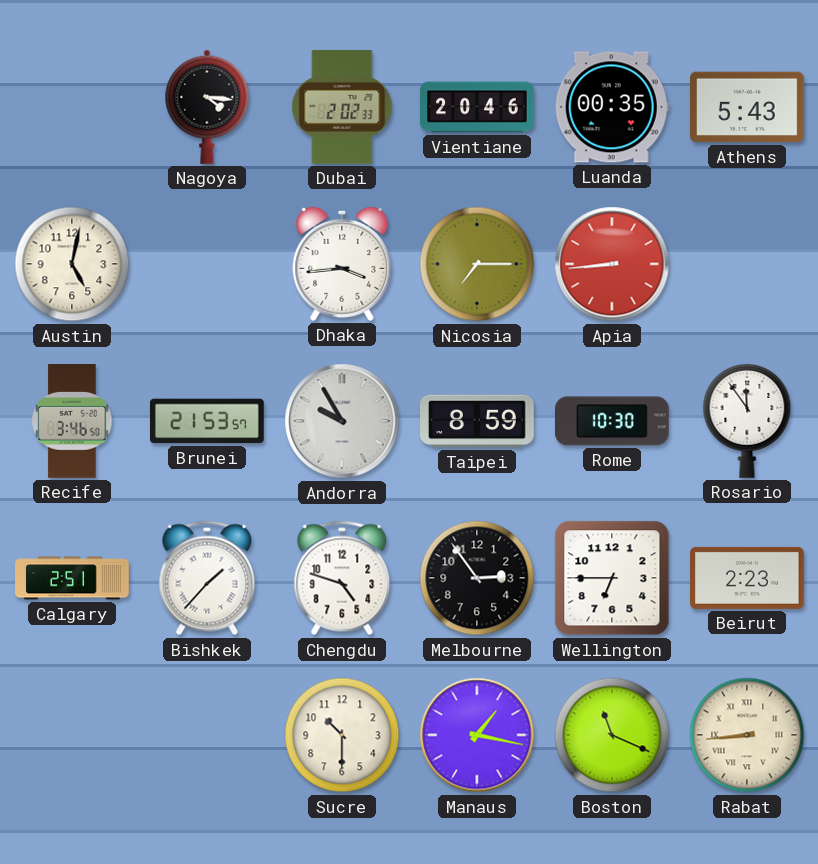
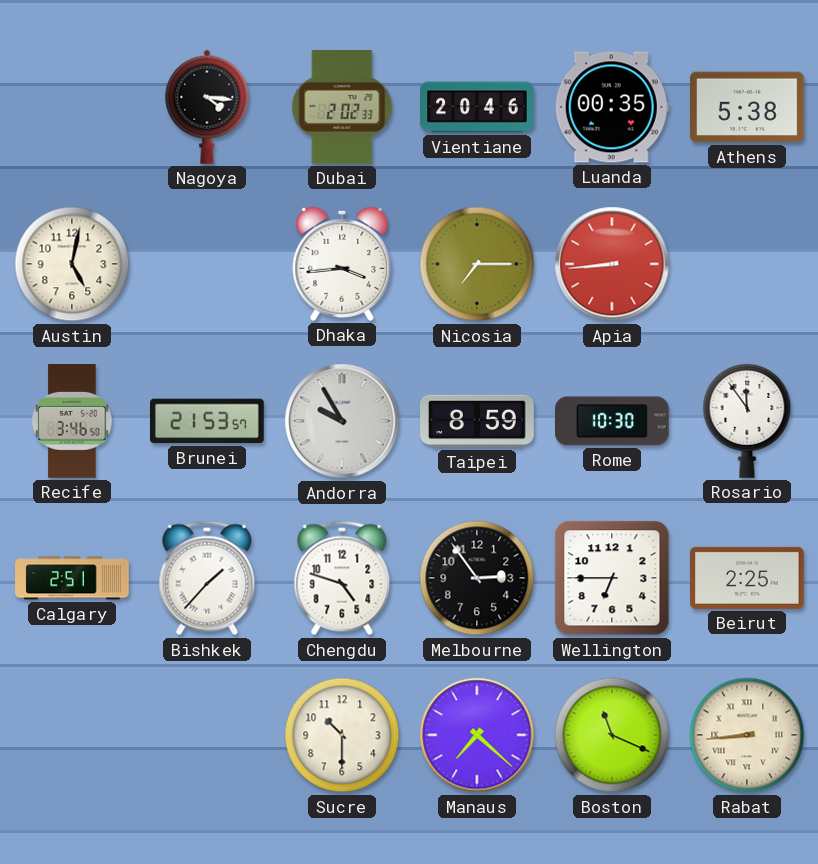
Athens: 5:43 -> 5:38
Beirut: 2:23 -> 2:25
Manaus: 1:17 -> 7:22
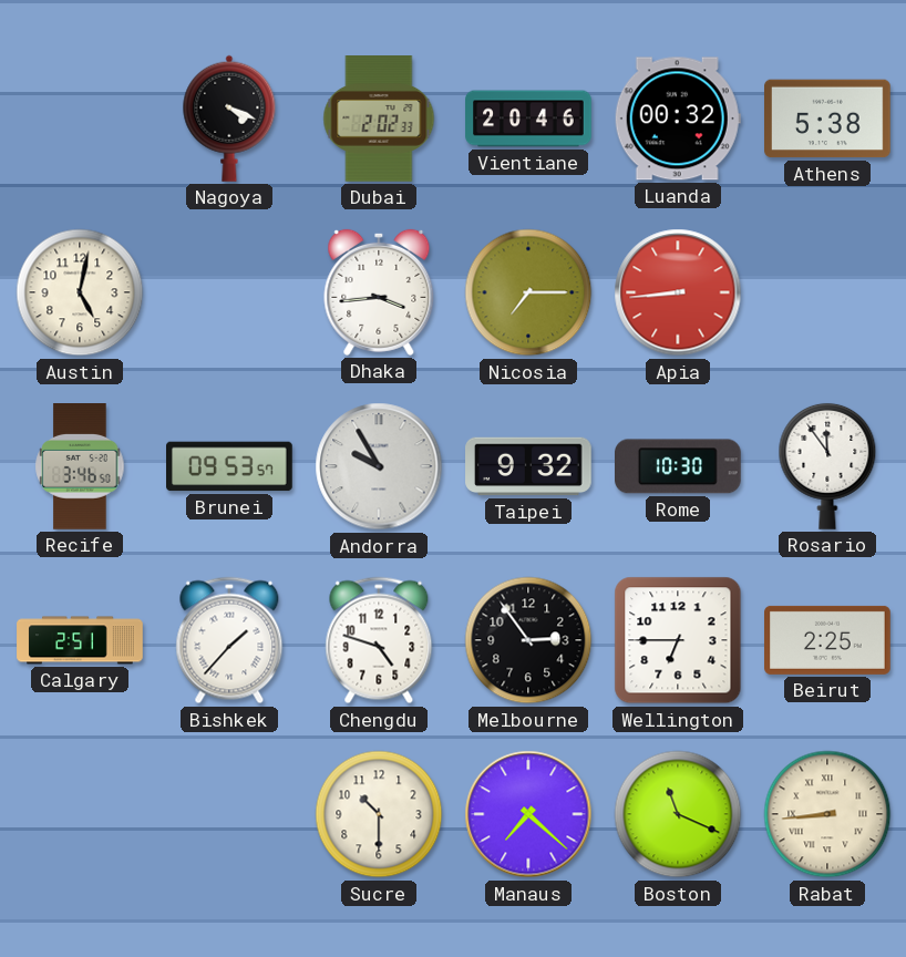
Nagoya: 4:16 -> 4:19
Luanda: 00:35 -> 00:32
Brunei: 21:53 -> 09:53
Taipei: 8:59 -> 9:32
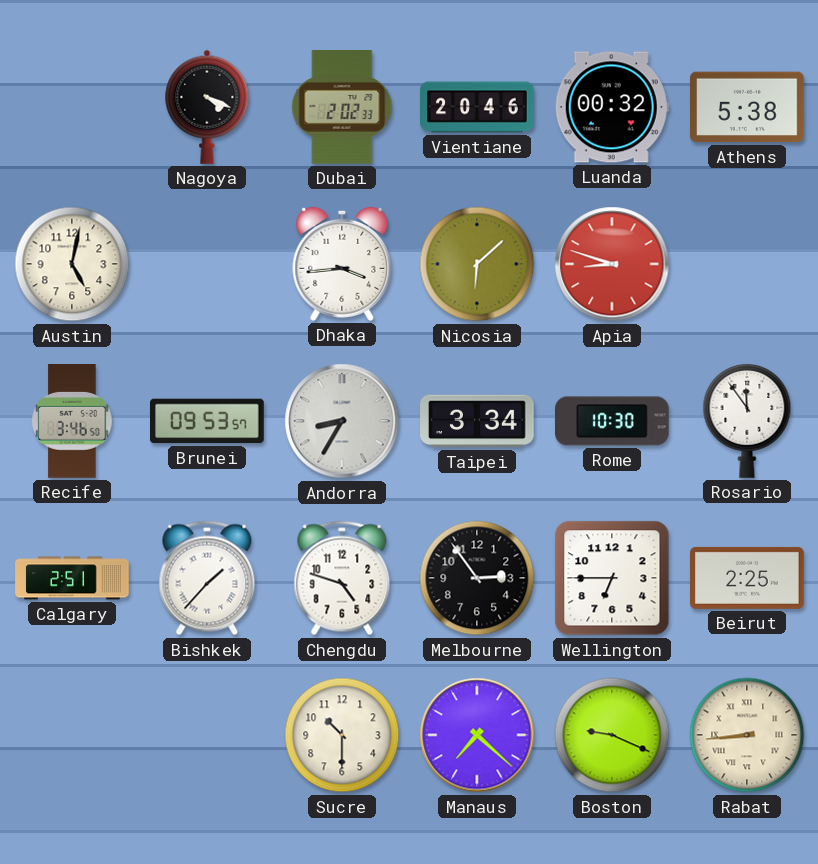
Nicosia: 7:15 -> 6:08
Apia: 8:44 -> 8:48
Andorra: 9:55 -> 8:35
Taipei: 9:32 -> 3:34
Boston: 11:19 -> 9:19
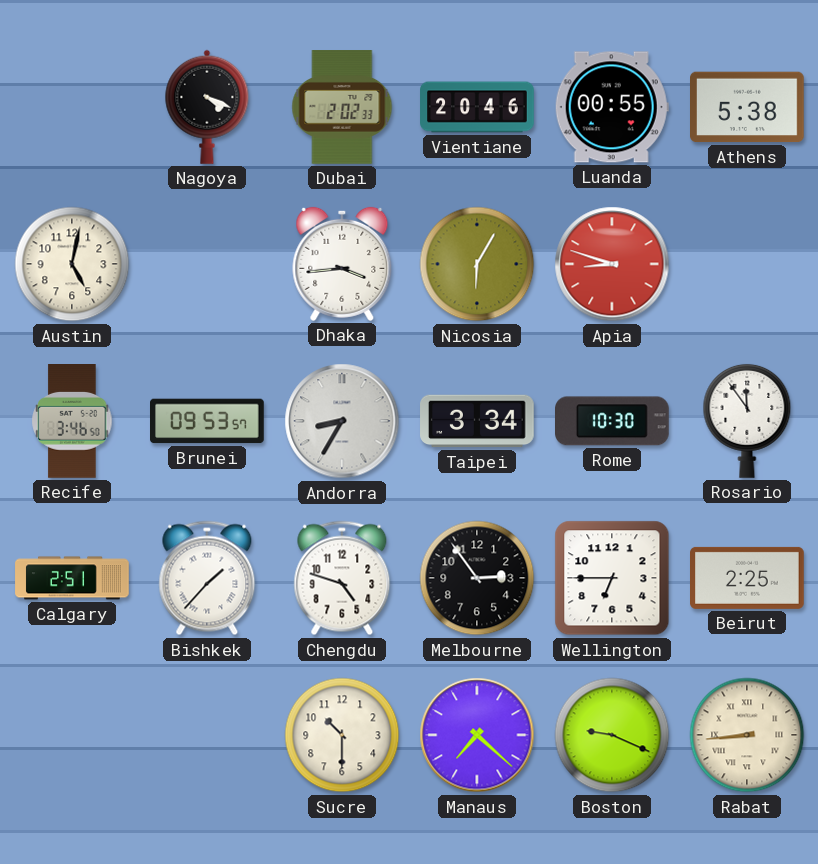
Luanda: 00:32 -> 00:55
Nicosia: 6:08 -> 6:05
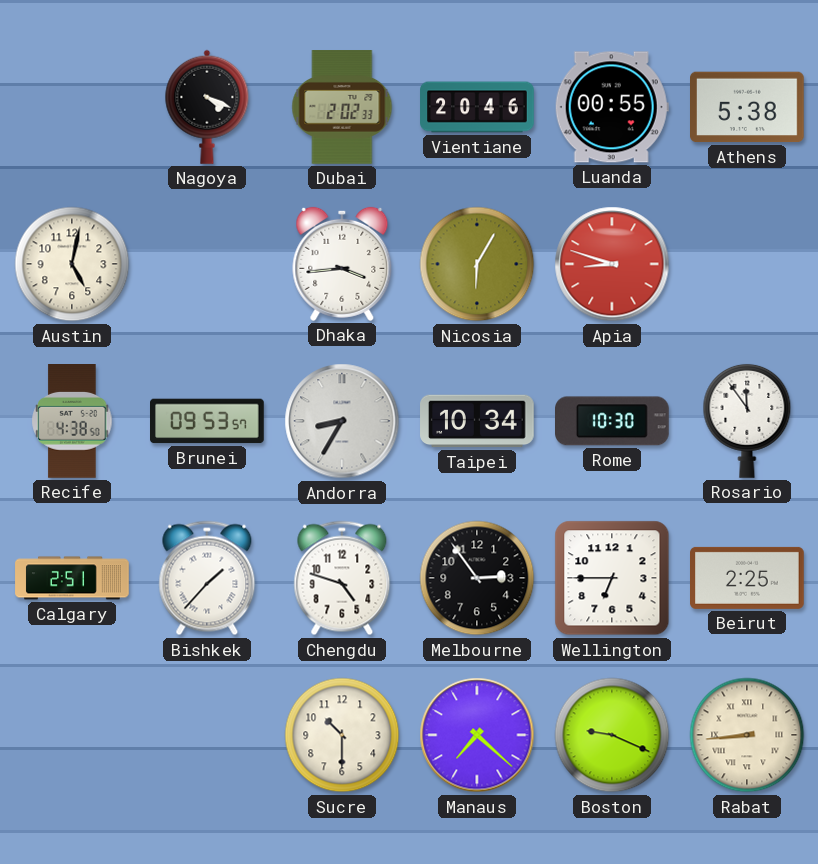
Recife: 3:46 -> 4:38
Taipei: 3:34 -> 10:34
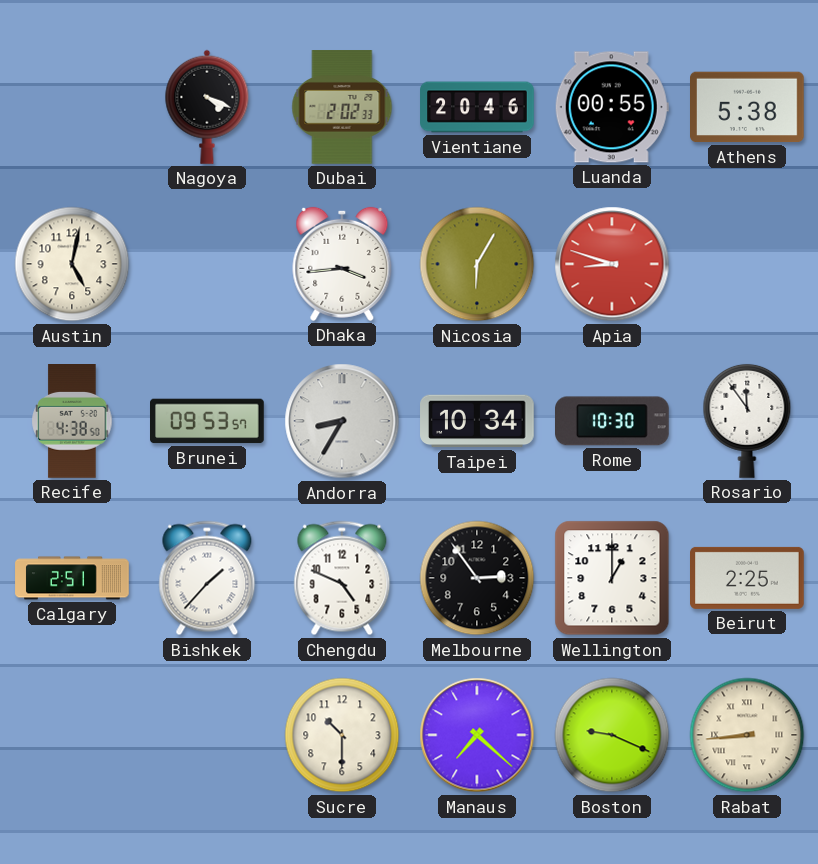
Chengdu: 4:48 -> 4:49
Wellington: 6:45 -> 1:00
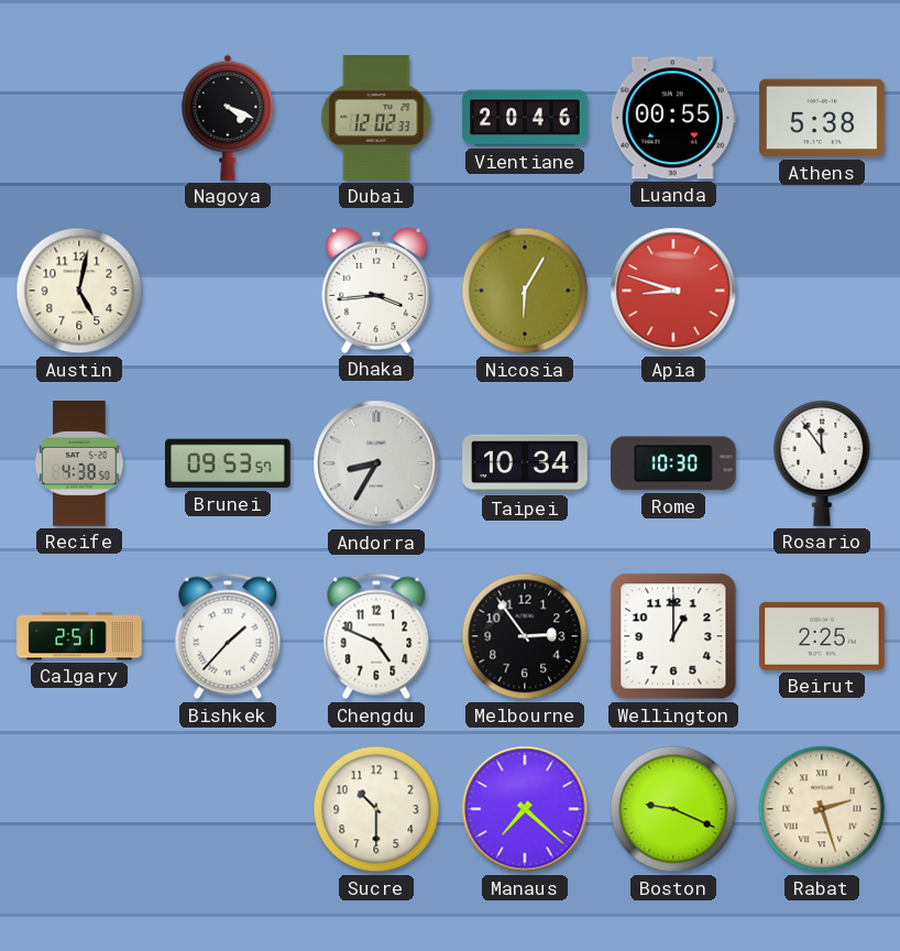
Dubai: 2:02 -> 12:02
Rabat: 8:44 -> 2:27
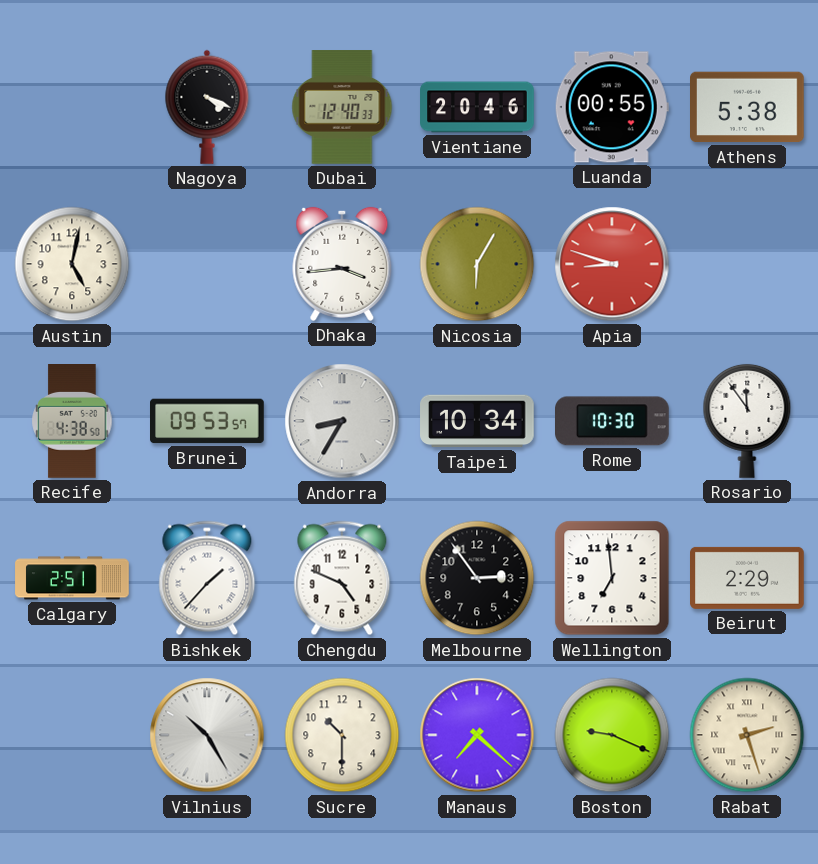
Dubai: 12:02 -> 12:40
Wellington: 1:00 -> 6:59
Beirut: 2:25 -> 2:29
Vilnius: none -> 10:25
